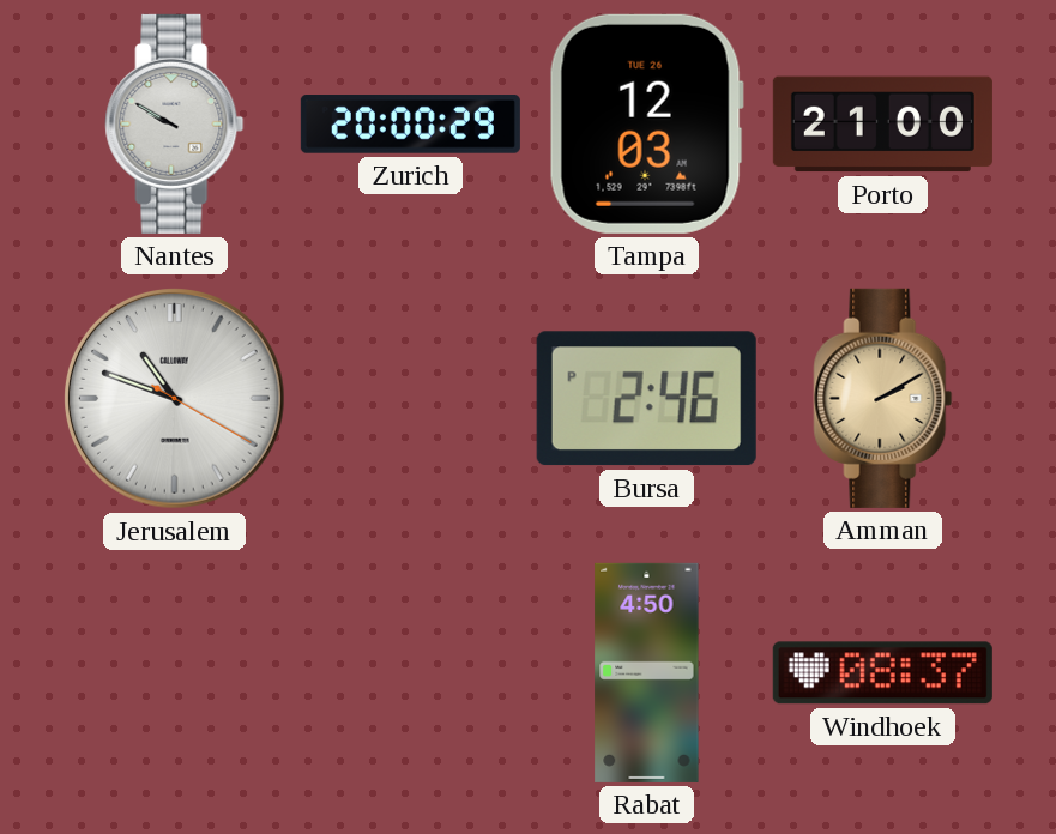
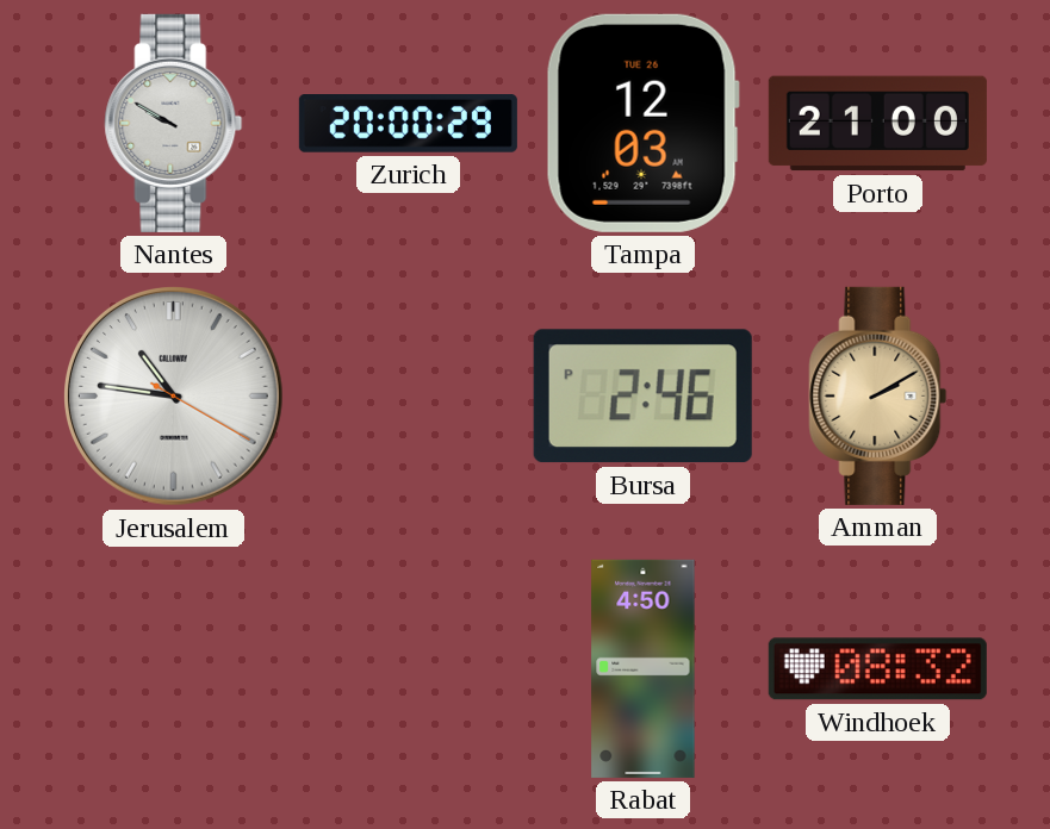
Jerusalem: 10:48 -> 10:46
Windhoek: 08:37 -> 08:32
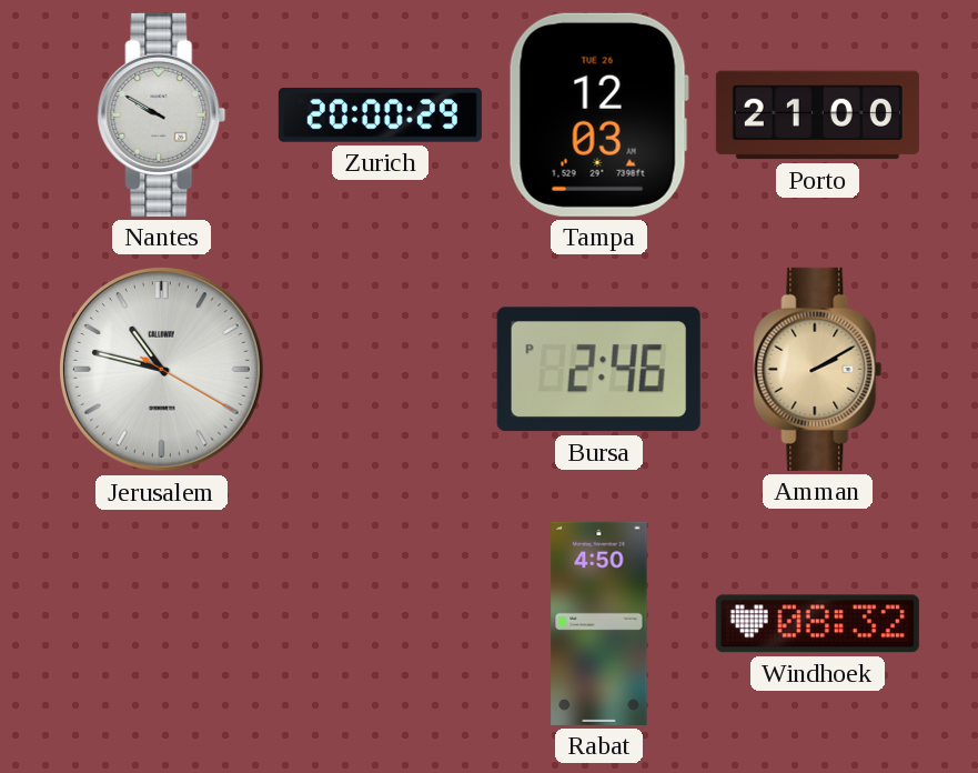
Jerusalem: 10:46 -> 10:47
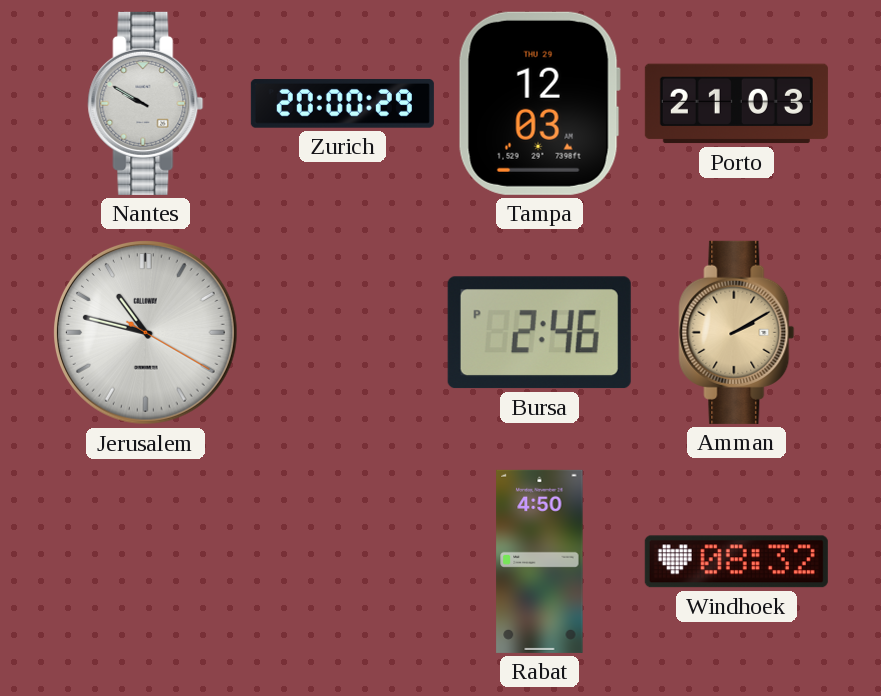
Tampa date: TUE 26 -> THU 29
Porto: 21:00 -> 21:03
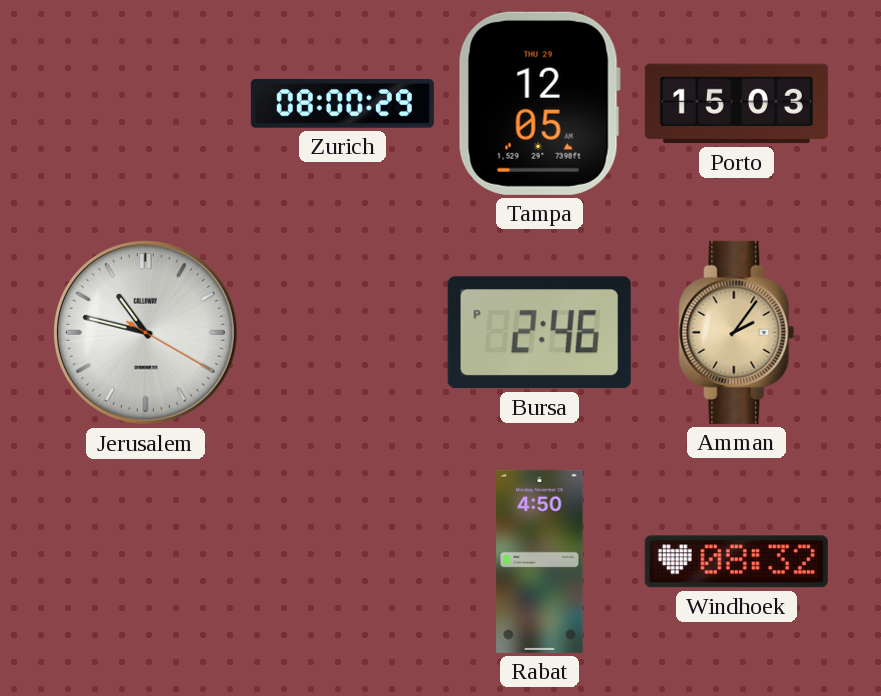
Nantes: 9:50 -> none
Zurich: 20:00 -> 08:00
Tampa: 12:03 -> 12:05
Porto: 21:03 -> 15:03
Amman: 2:10 -> 2:06
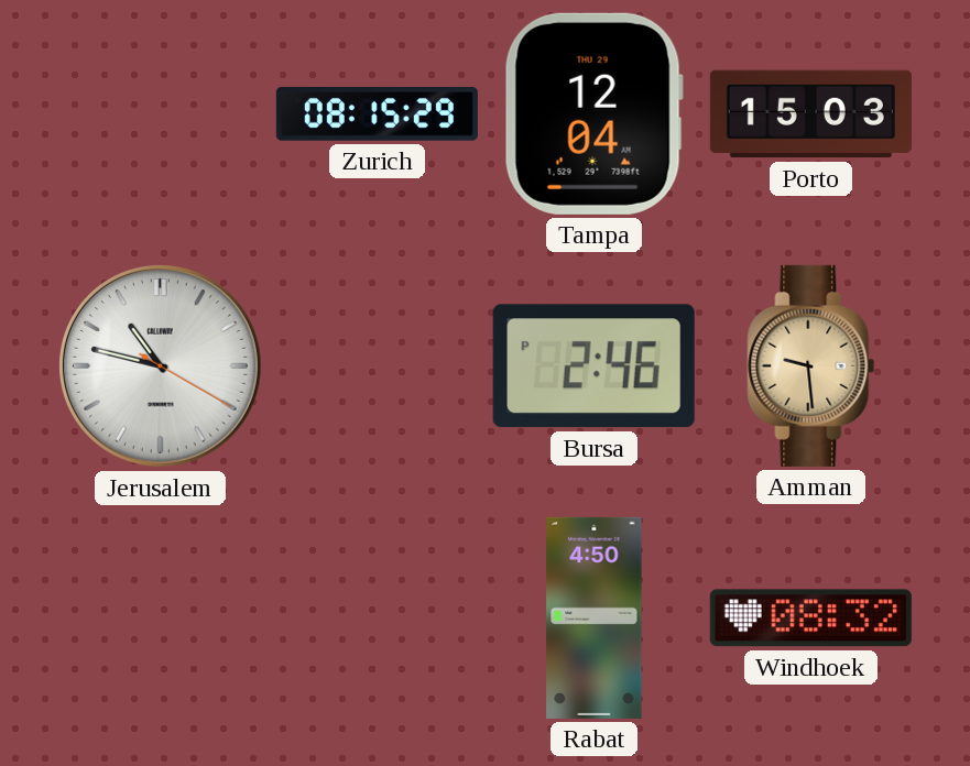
Zurich: 08:00 -> 08:15
Tampa: 12:05 -> 12:04
Amman: 2:06 -> 9:29
